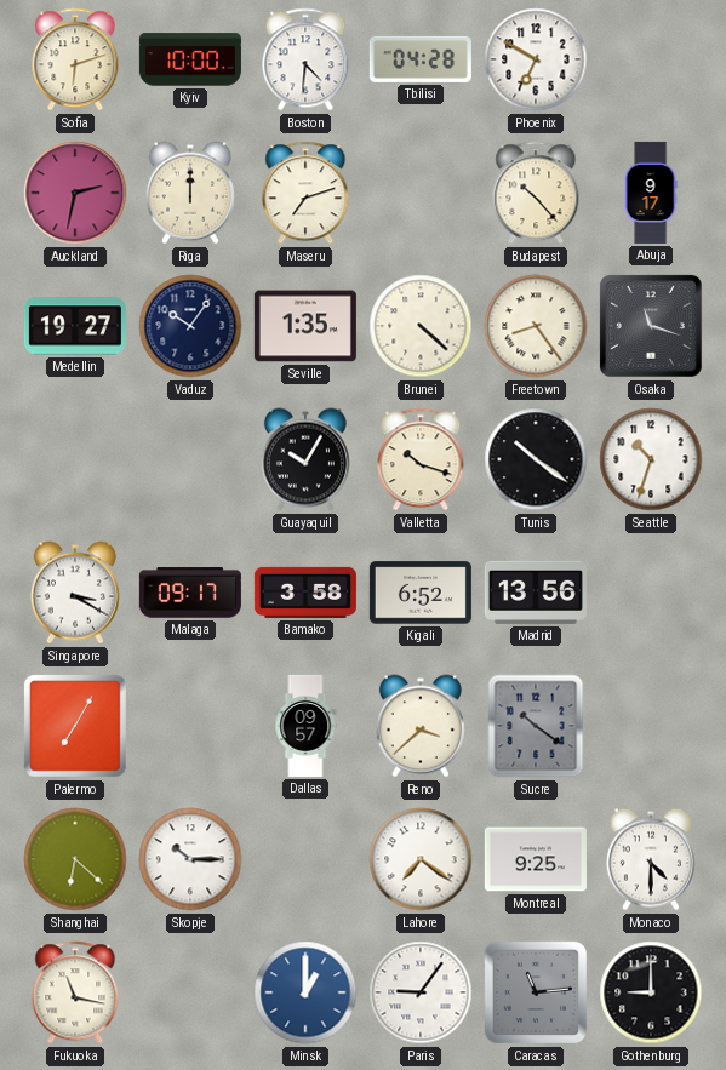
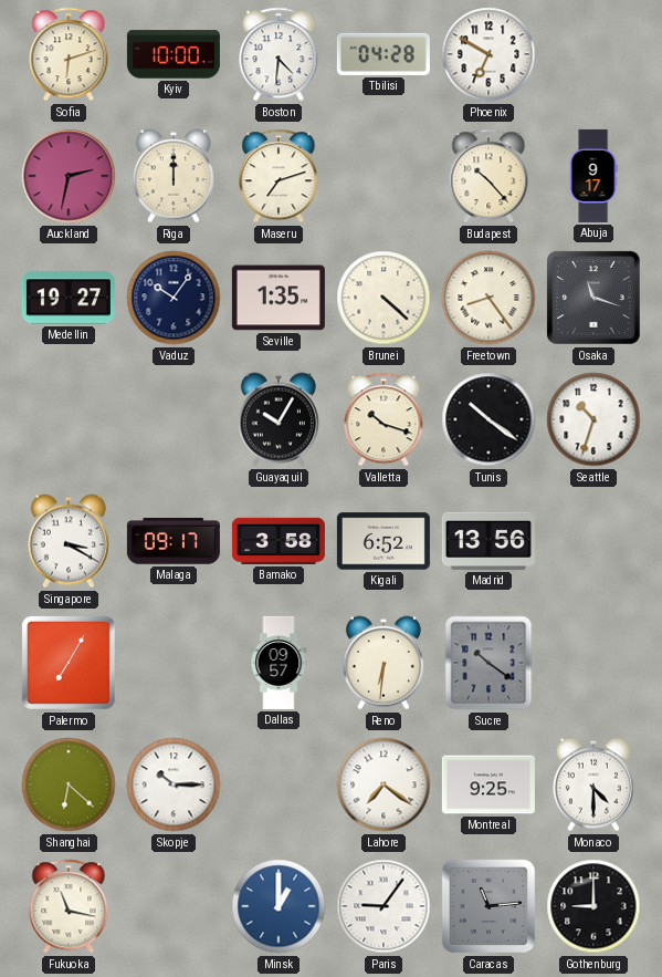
Reno: 3:38 -> 6:31
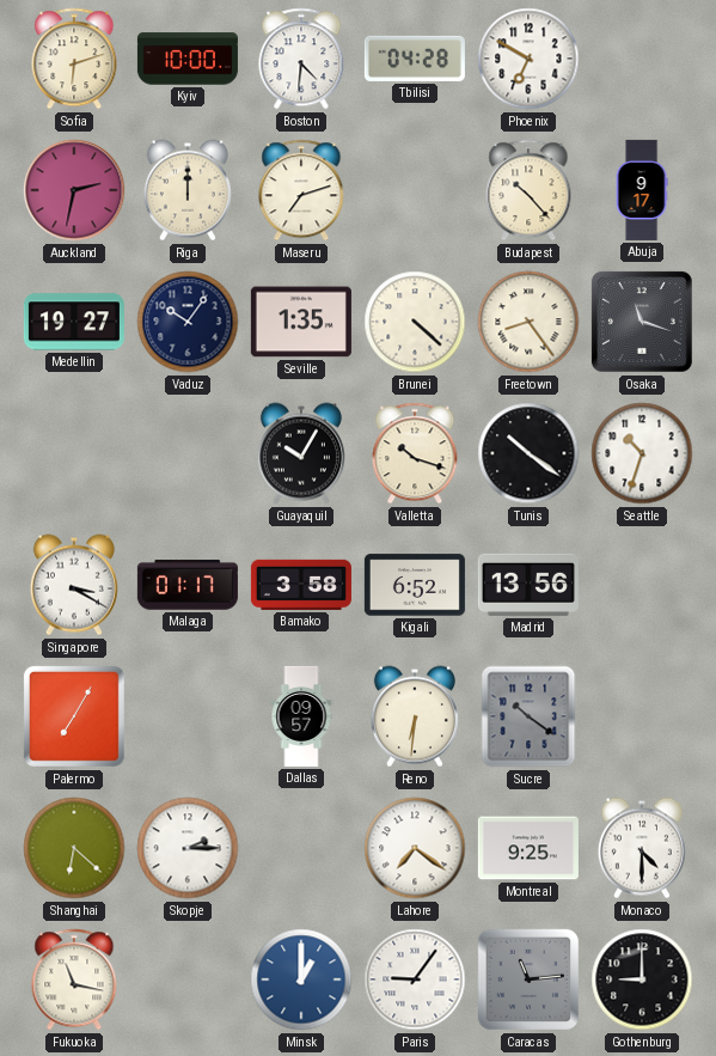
Malaga: 09:17 -> 01:17
Skopje: 10:15 -> 2:15
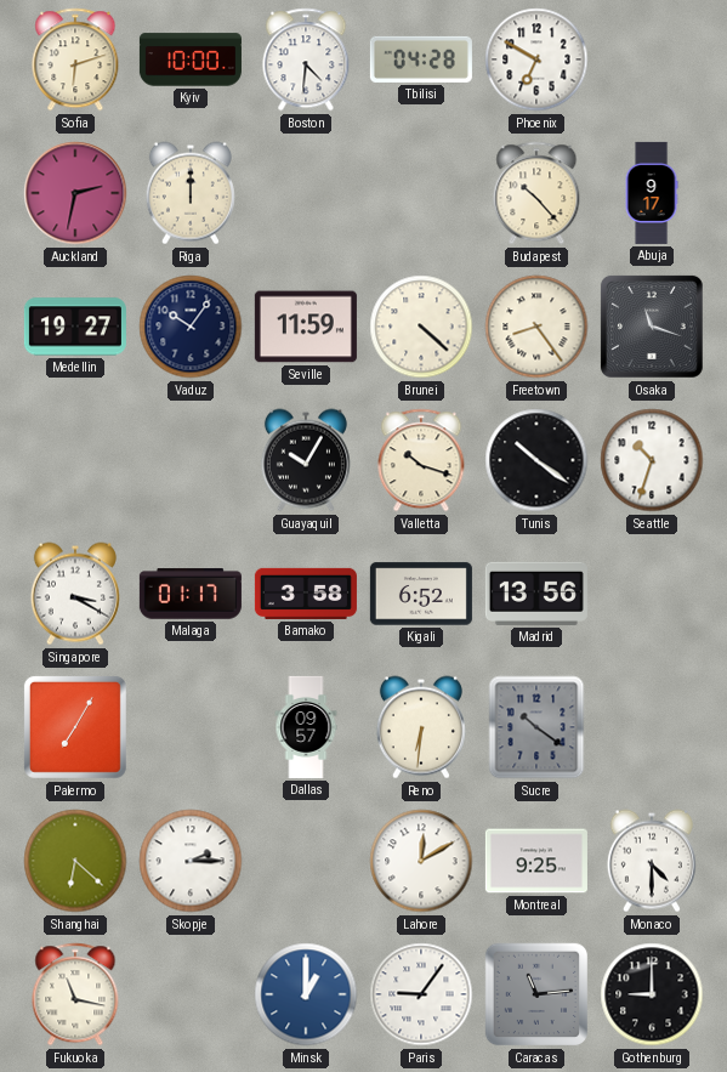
Maseru: 7:12 -> none
Seville: 1:35 -> 11:59
Lahore: 7:21 -> 12:10
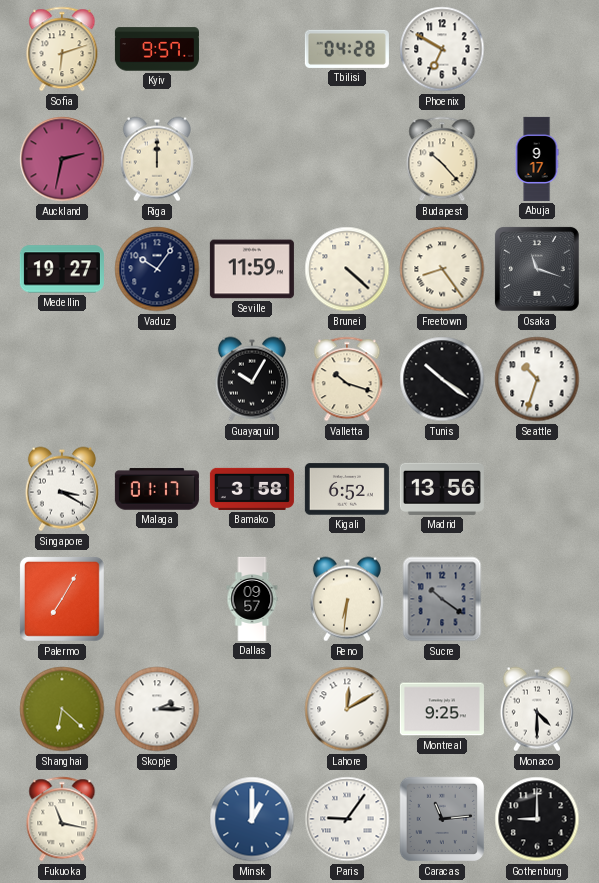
Kyiv: 10:00 -> 9:57
Boston: 4:31 -> none
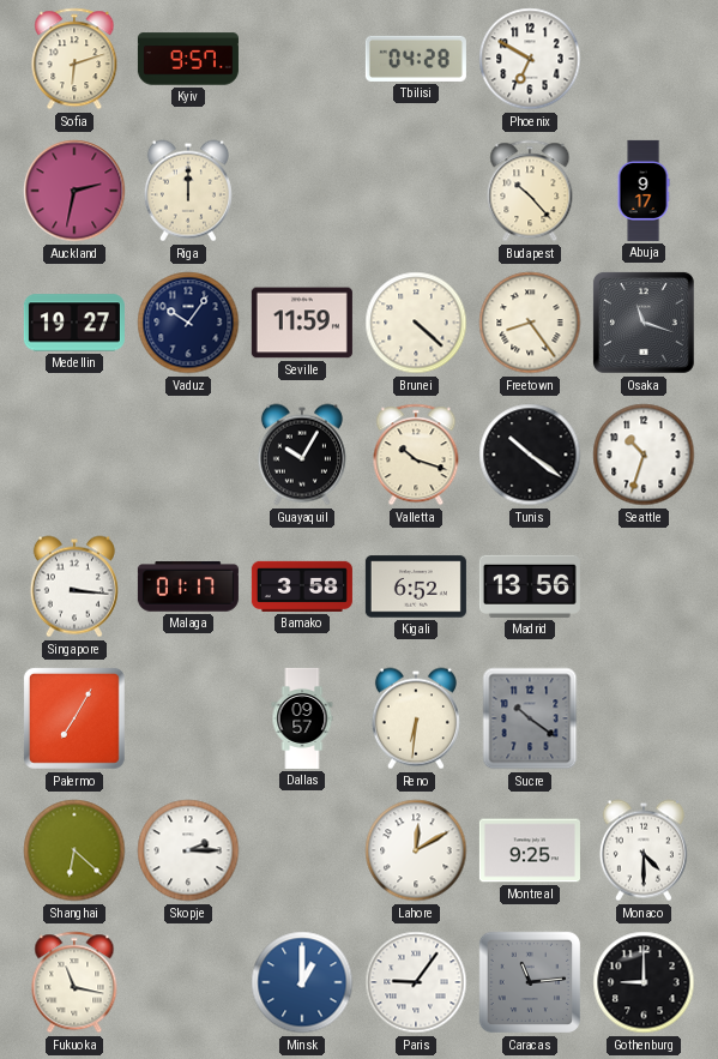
Singapore: 3:20 -> 3:16
